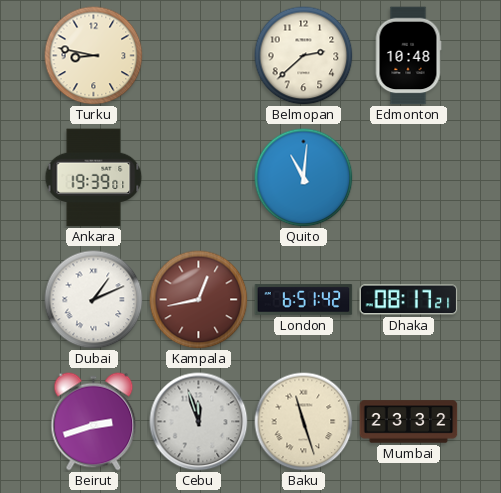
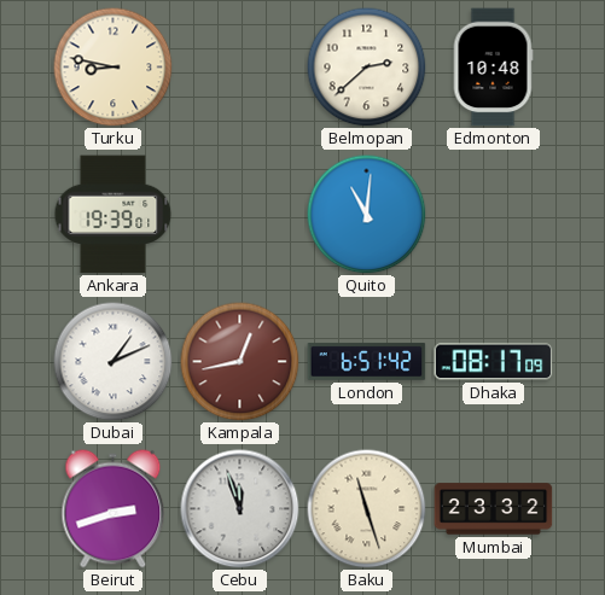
Dhaka: 08:17:21 -> 08:17:09
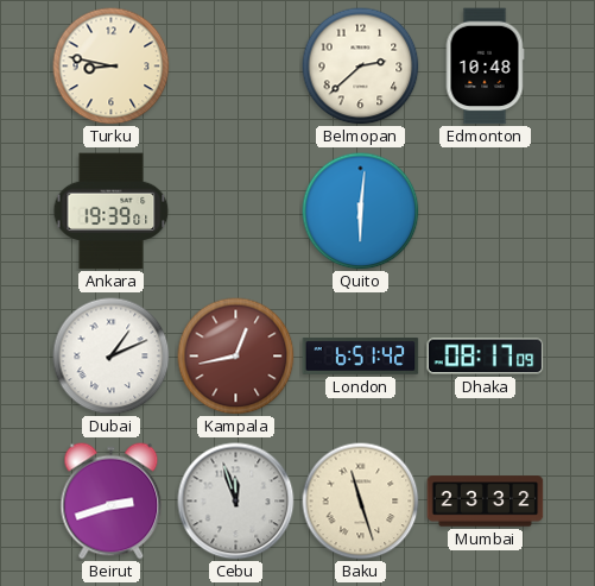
Quito: 11:01 -> 6:01
